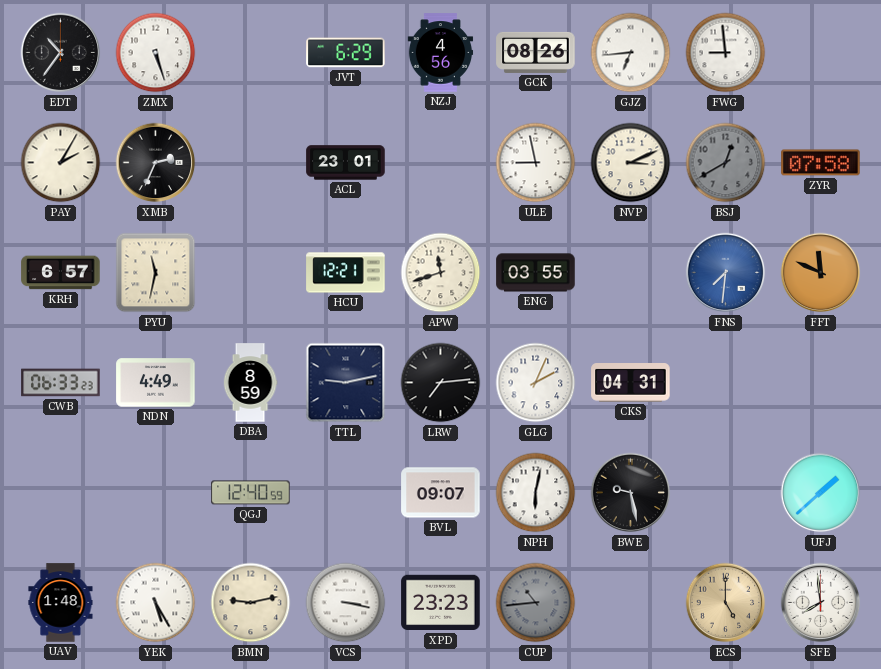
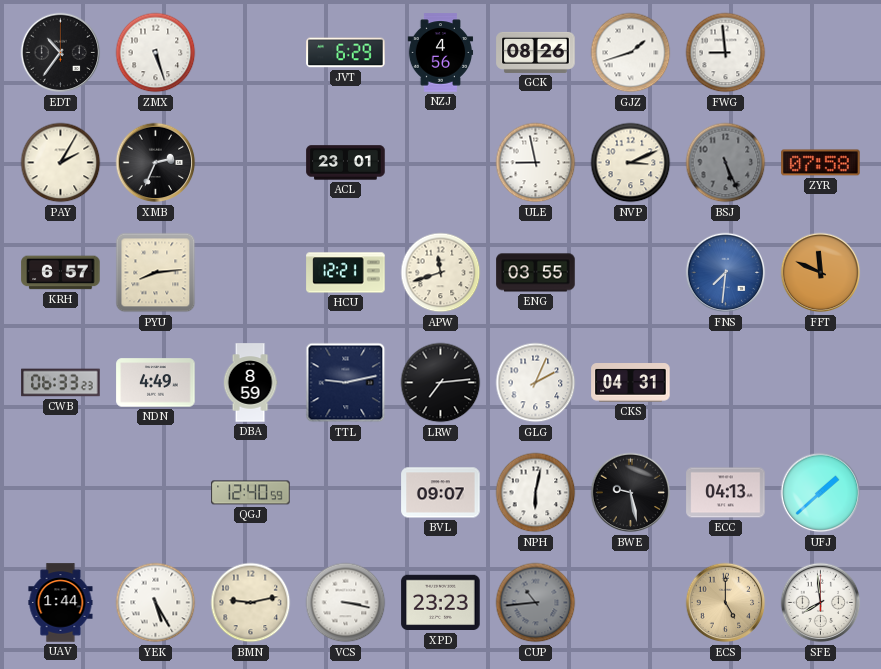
GJZ: 6:44 -> 1:42
BSJ: 12:40 -> 5:26
PYU: 11:32 -> 8:14
ECC: none -> 04:13
UAV: 1:48 -> 1:44
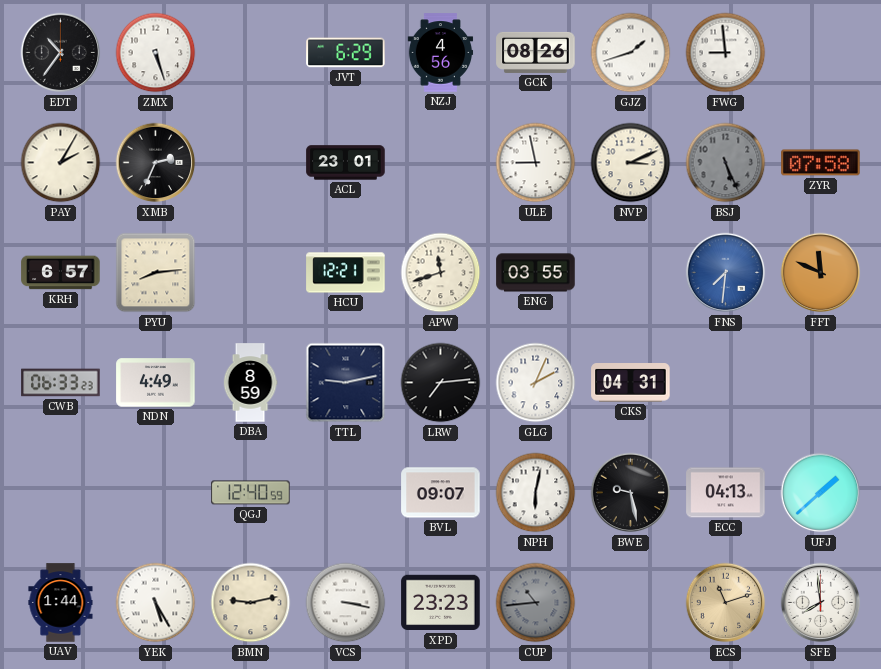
ECS: 5:00 -> 11:12
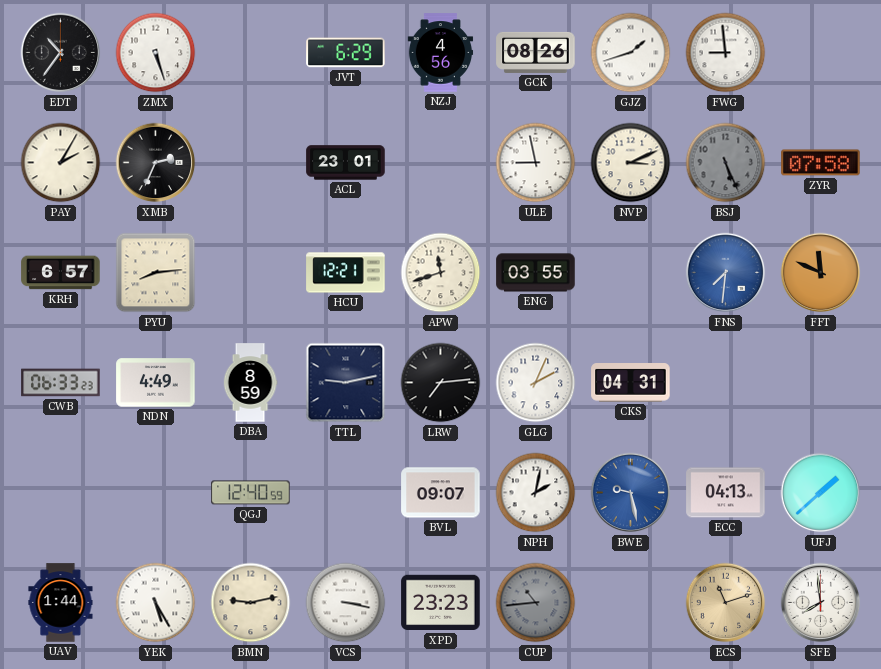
NPH: 6:02 -> 2:02
BWE dial: black -> blue
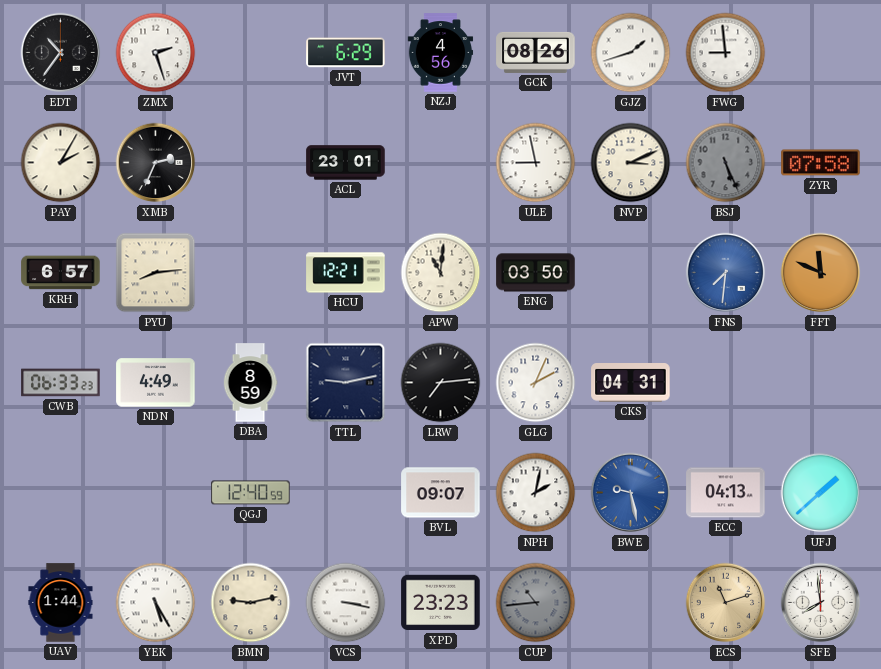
ZMX: 5:27 -> 2:27
APW: 11:42 -> 11:01
ENG: 03:55 -> 03:50
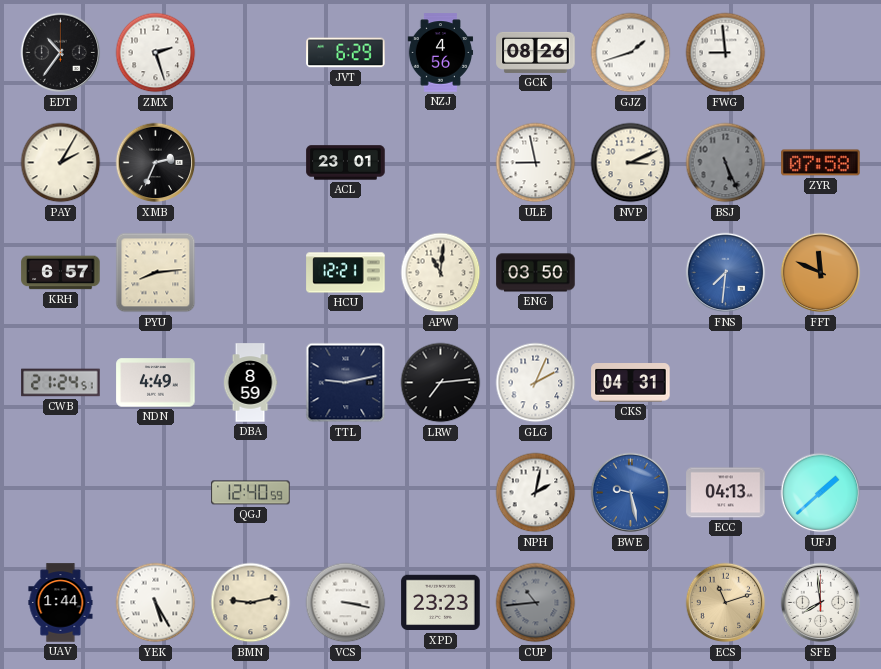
CWB: 06:33 -> 21:24
BVL: 09:07 -> none
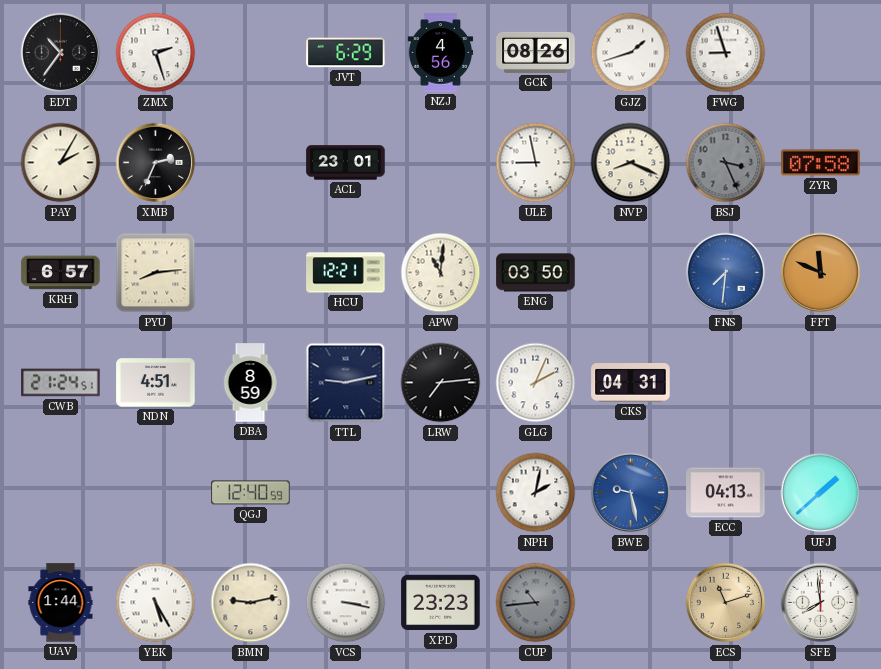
FWG: 8:59 -> 8:57
NVP: 3:11 -> 8:19
BSJ: 5:26 -> 3:26
NDN: 4:49 -> 4:51
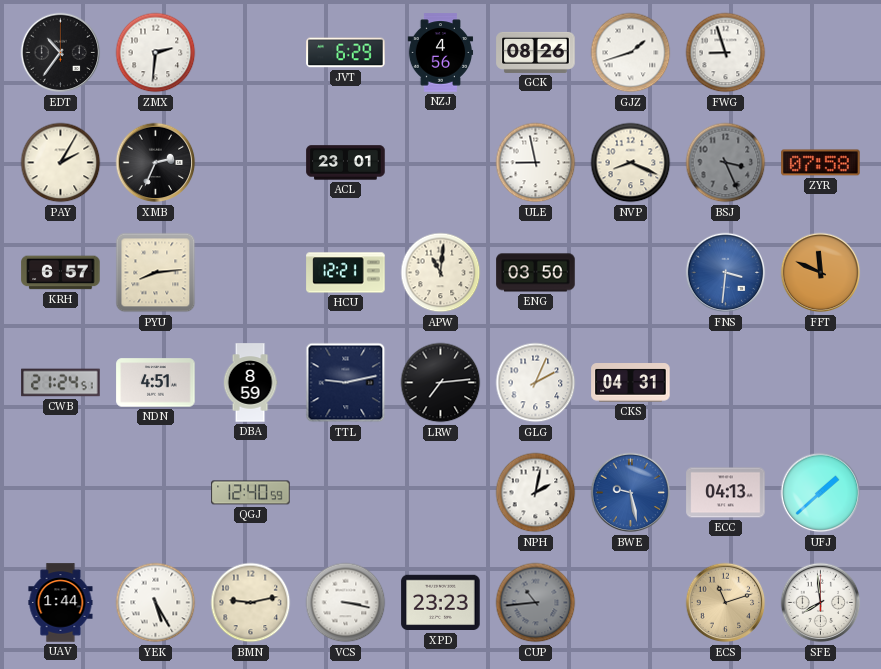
ZMX: 2:27 -> 2:31
FNS: 7:31 -> 3:31
